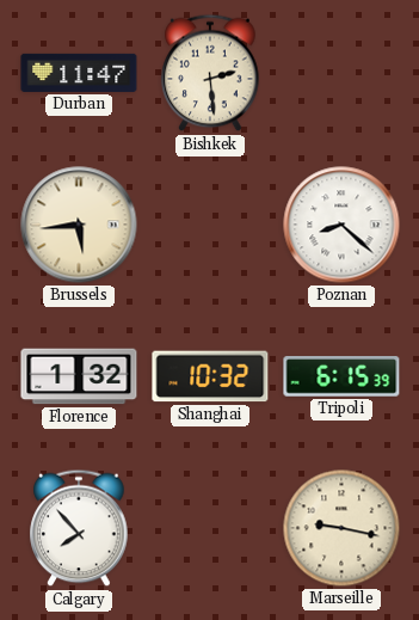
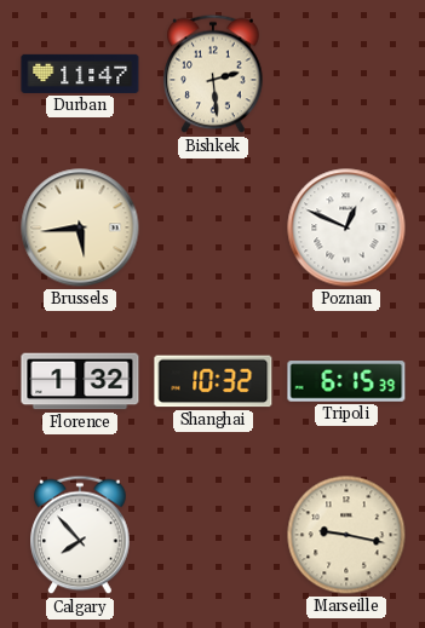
Poznan: 8:22 -> 12:49
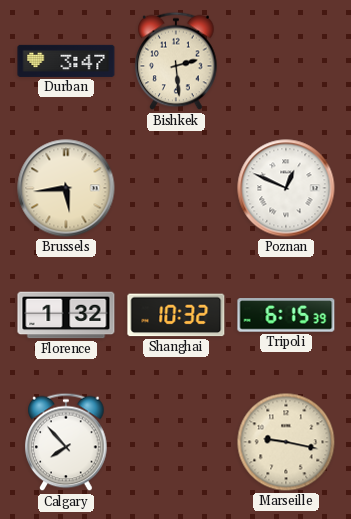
Durban: 11:47 -> 3:47
